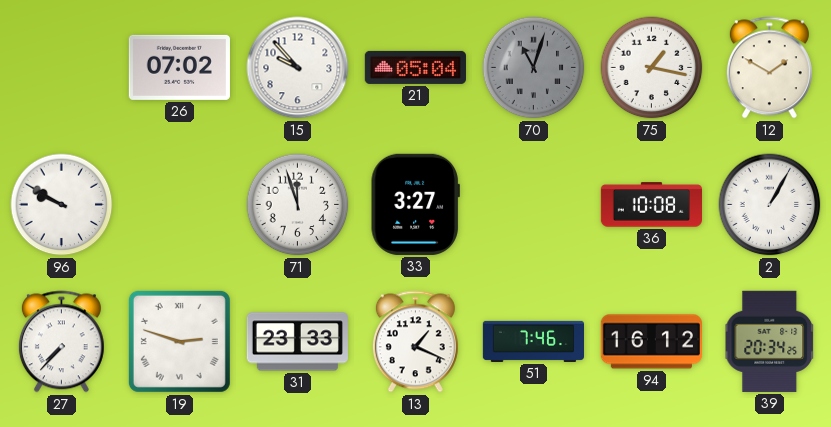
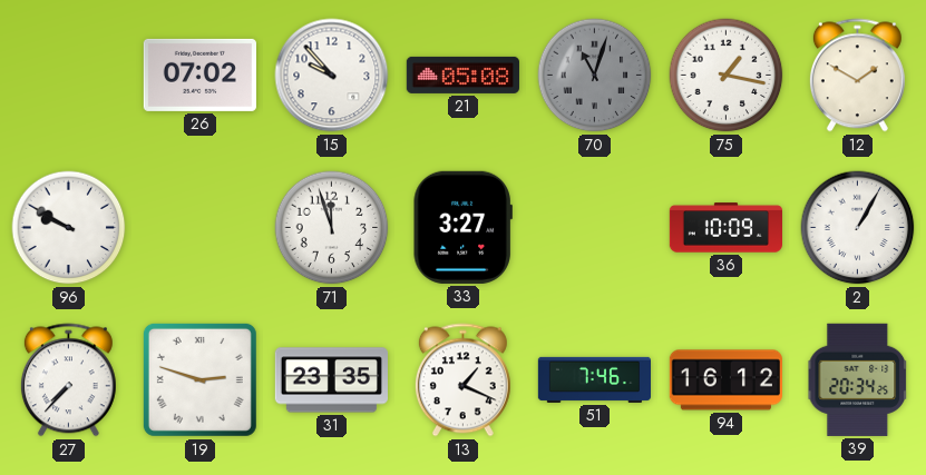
21: 05:04 -> 05:08
36: 10:08 -> 10:09
31: 23:33 -> 23:35
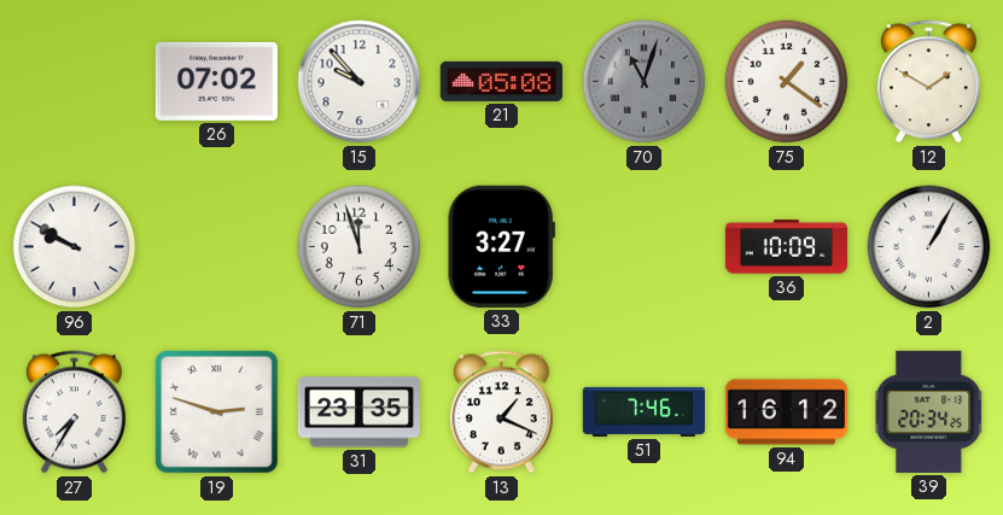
75: 1:17 -> 1:21
27: 7:37 -> 7:35
